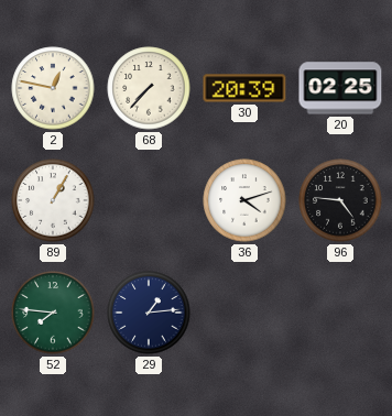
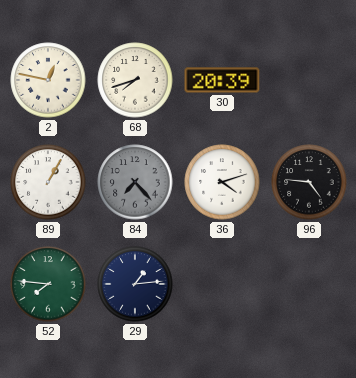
68: 7:37 -> 7:42
20: 02:25 -> none
84: none -> 7:23
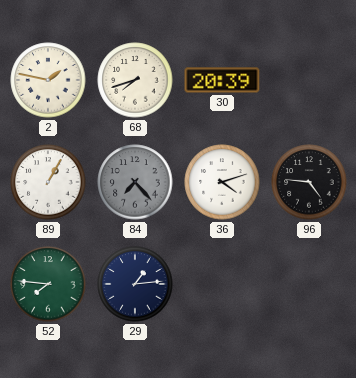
2: 12:47 -> 1:47
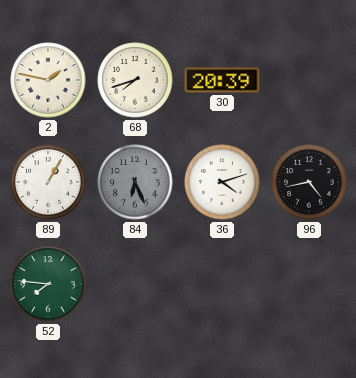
84: 7:23 -> 6:26
96: 4:46 -> 4:43
29: 1:14 -> none
